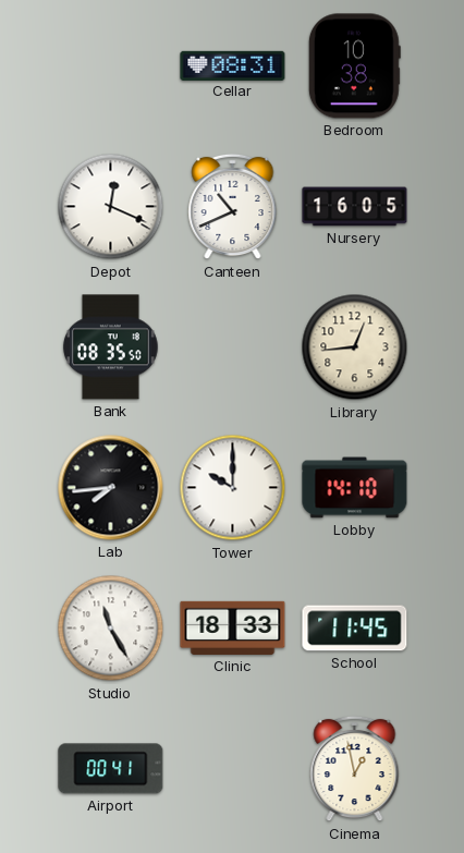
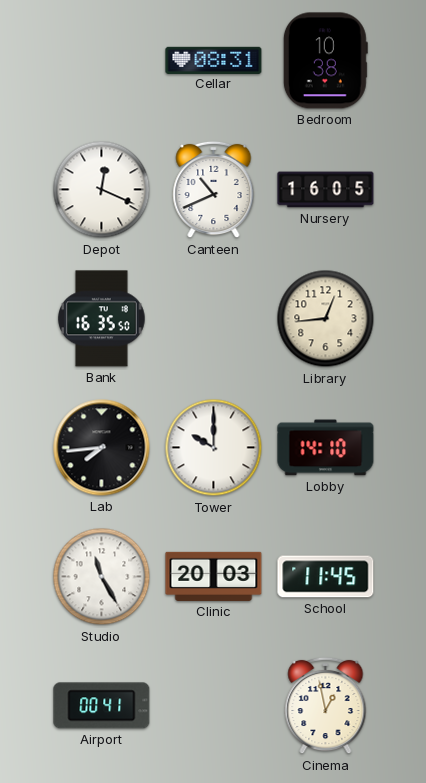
Bank: 08:35 -> 16:35
Clinic: 18:33 -> 20:03
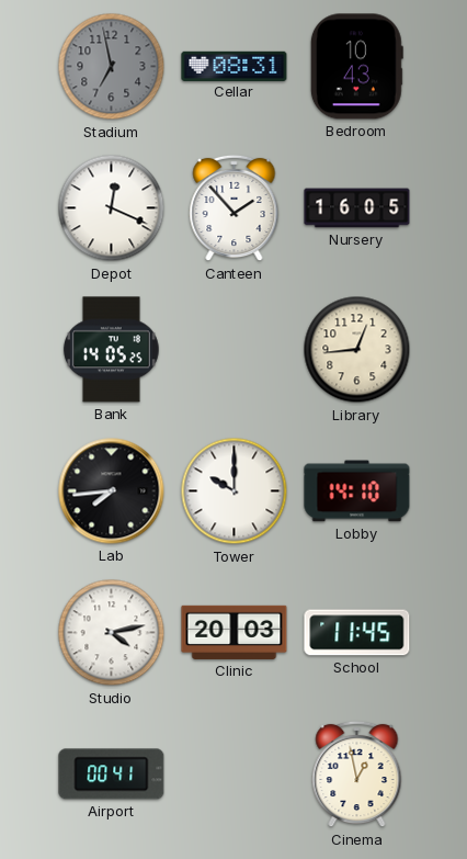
Stadium: none -> 6:58
Bedroom: 10:38 -> 10:43
Canteen: 10:41 -> 1:53
Bank: 16:35 -> 14:05
Studio: 11:25 -> 4:13
